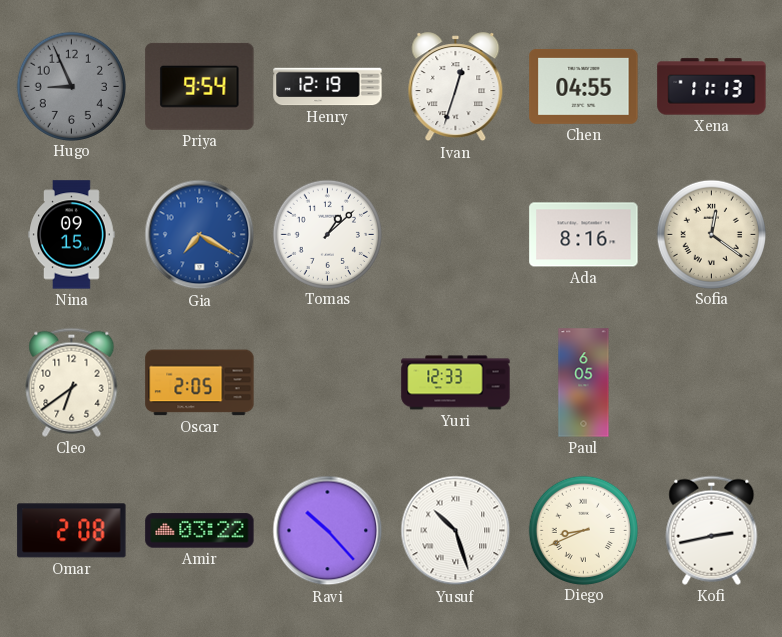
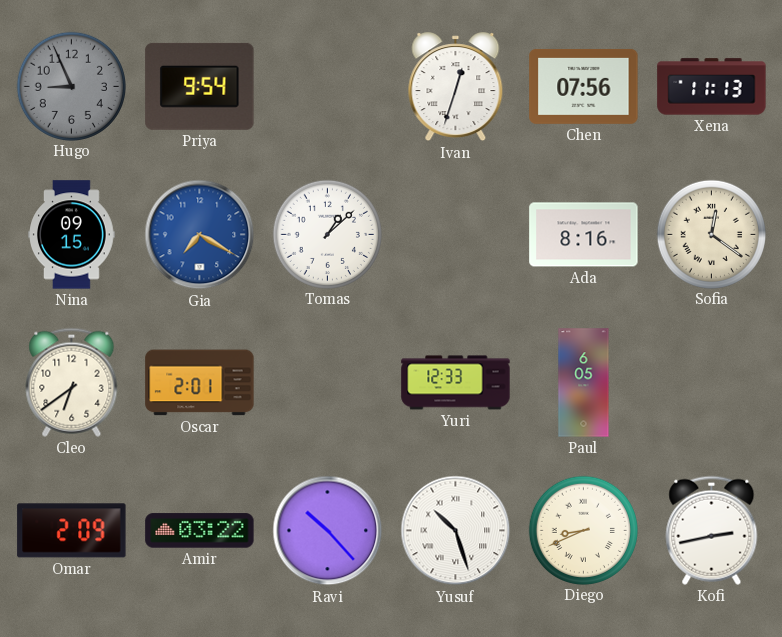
Henry: 12:19 -> none
Chen: 04:55 -> 07:56
Oscar: 2:05 -> 2:01
Omar: 2:08 -> 2:09
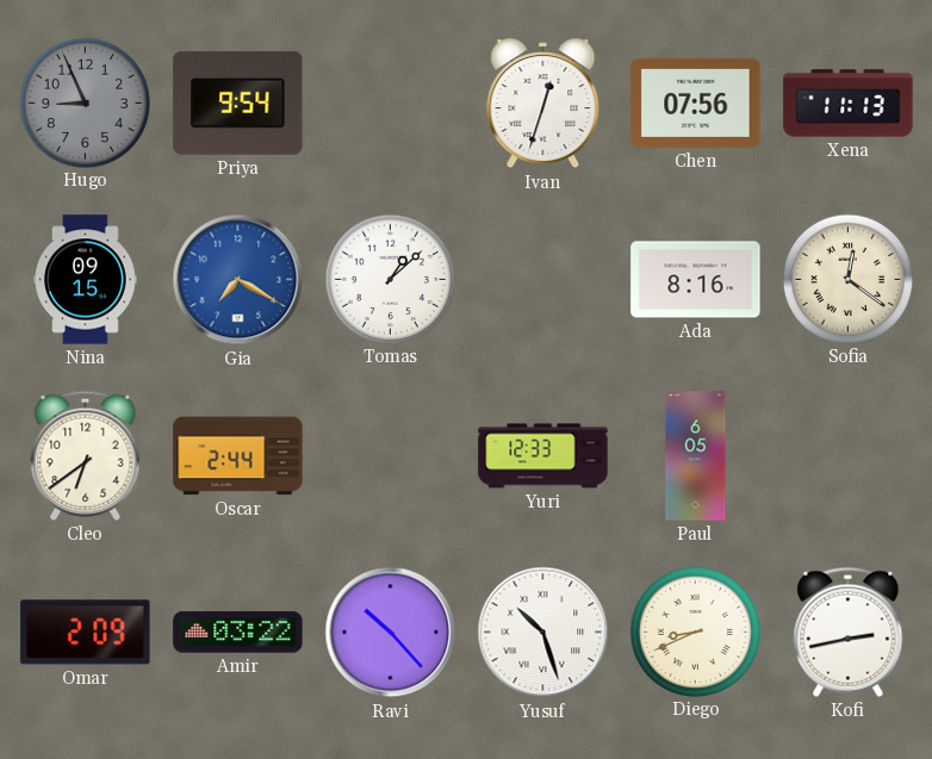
Oscar: 2:01 -> 2:44
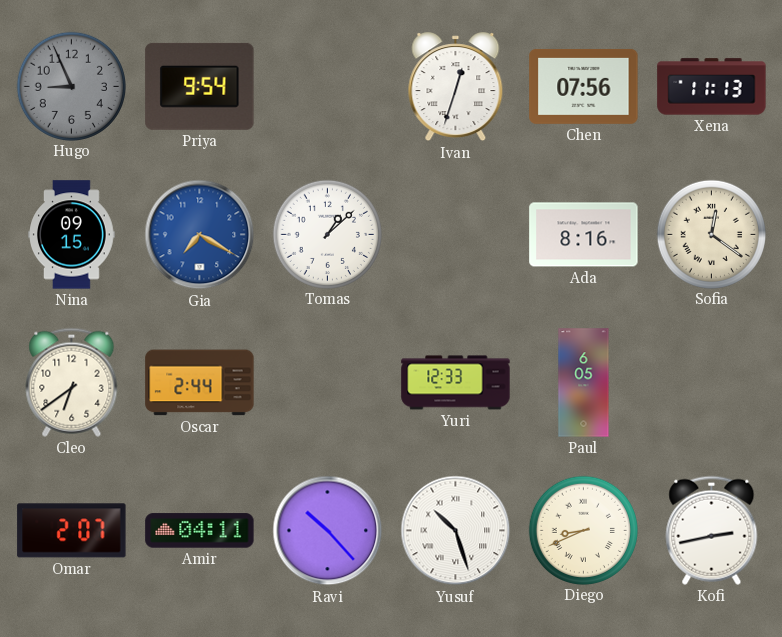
Omar: 2:09 -> 2:07
Amir: 03:22 -> 04:11
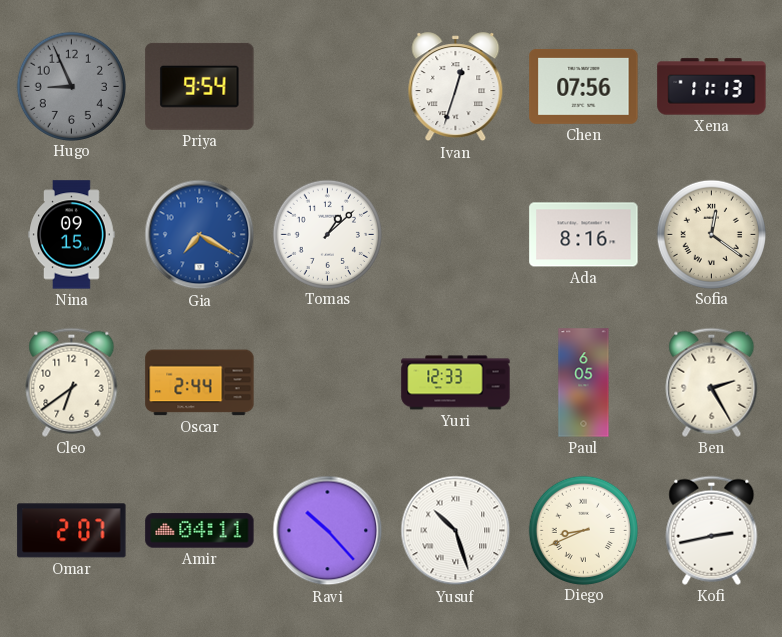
Ben: none -> 2:25
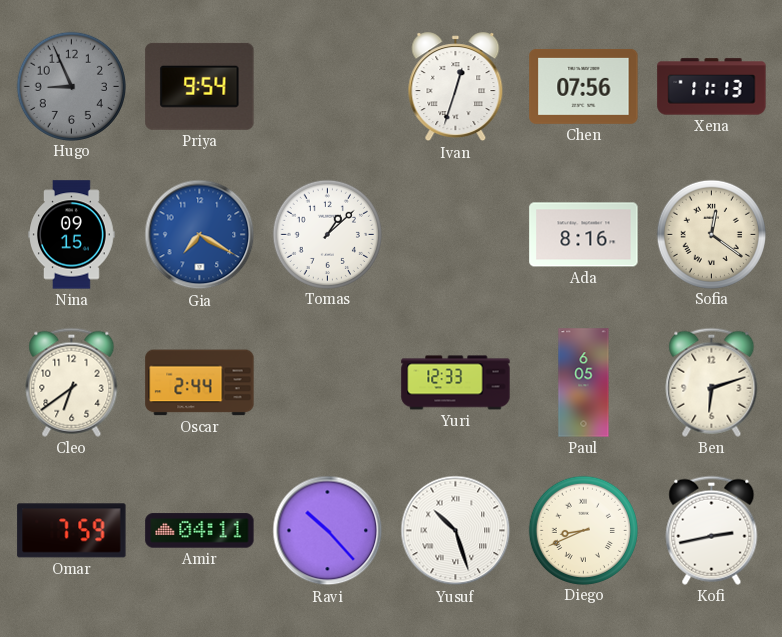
Ben: 2:25 -> 6:12
Omar: 2:07 -> 7:59
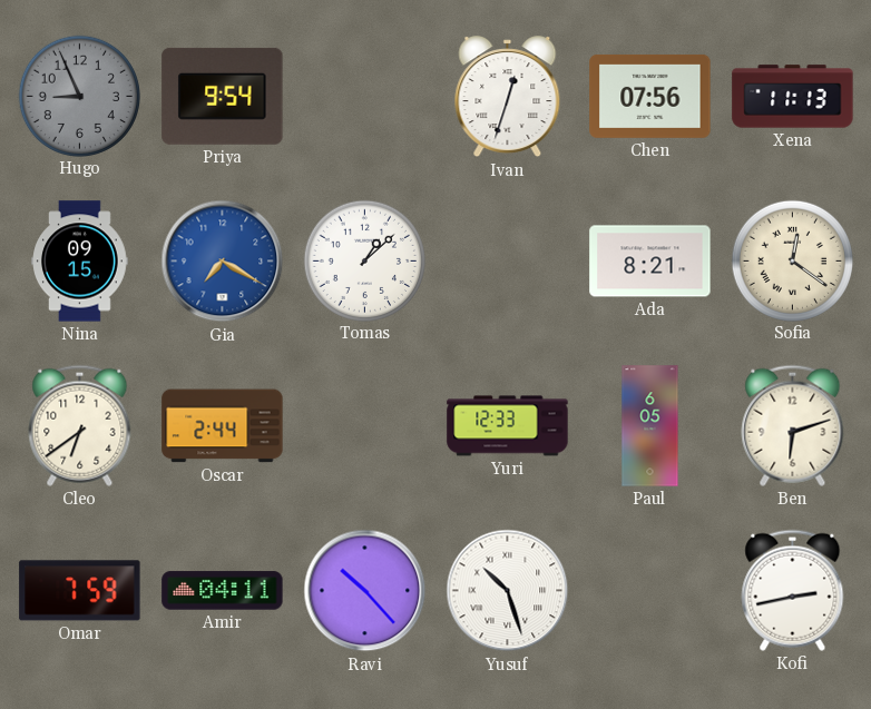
Ada: 8:16 -> 8:21
Diego: 8:41 -> none
